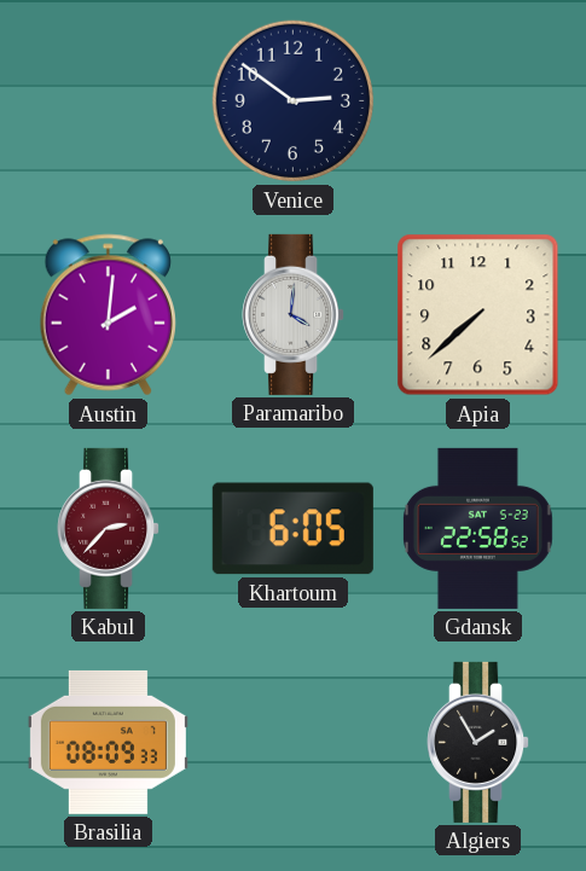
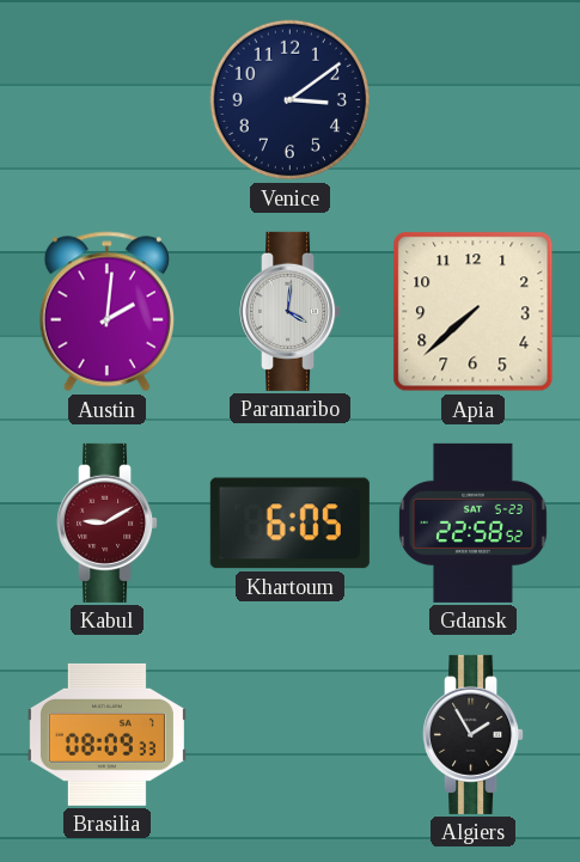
Venice: 2:51 -> 3:09
Kabul: 2:37 -> 9:10
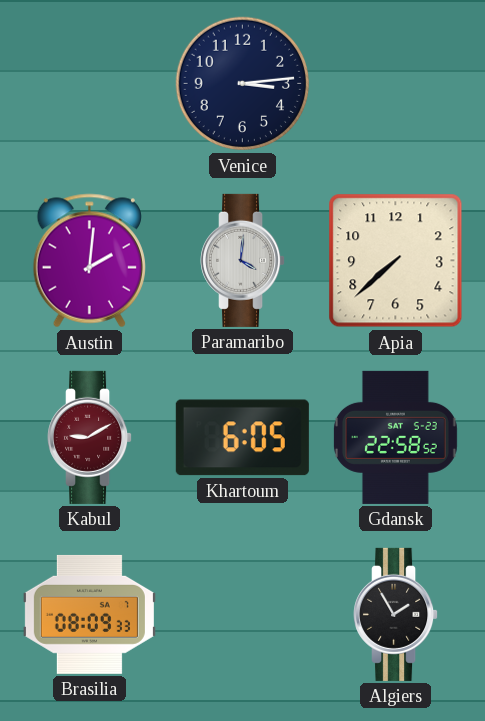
Venice: 3:09 -> 3:14
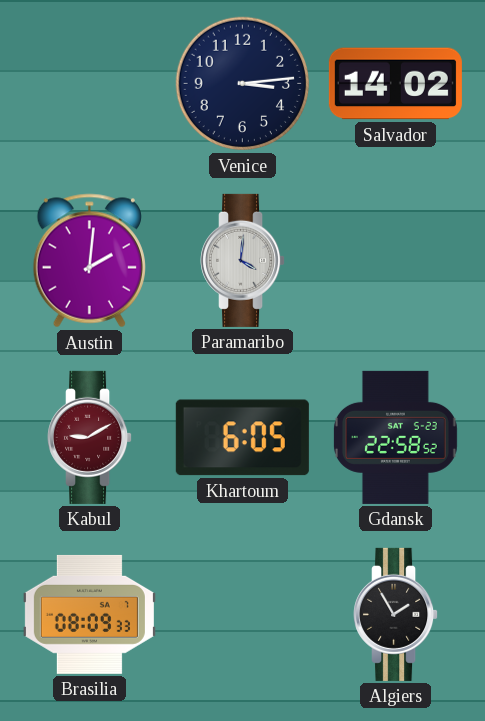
Salvador: none -> 14:02
Apia: 7:38 -> none
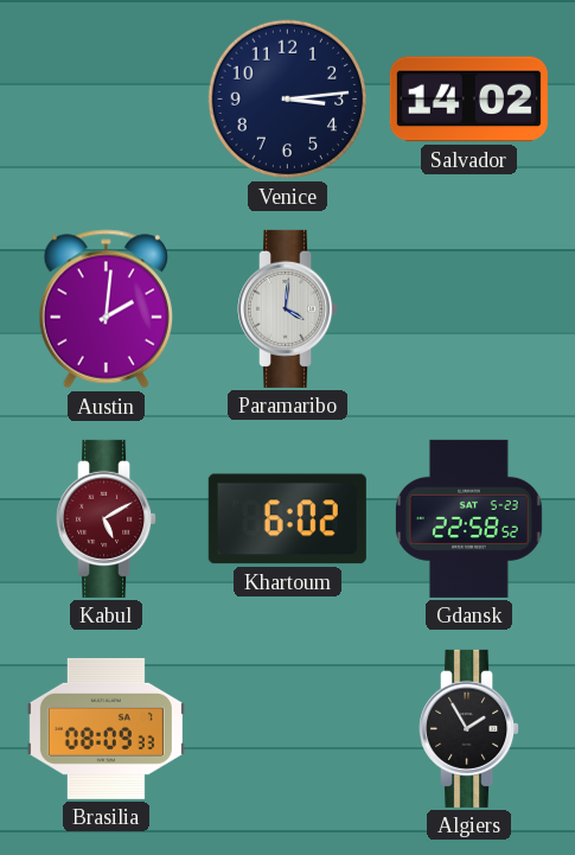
Kabul: 9:10 -> 5:10
Khartoum: 6:05 -> 6:02
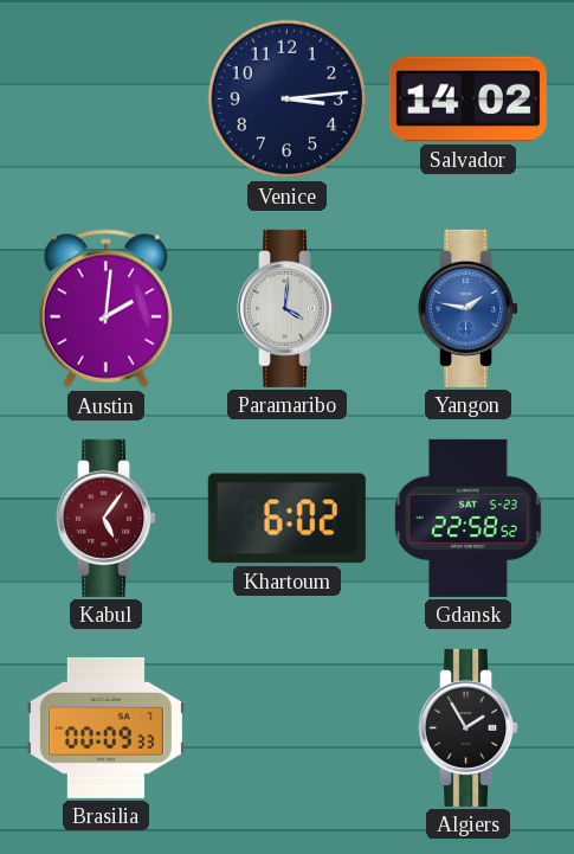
Yangon: none -> 1:47
Kabul: 5:10 -> 5:06
Brasilia: 08:09 -> 00:09
